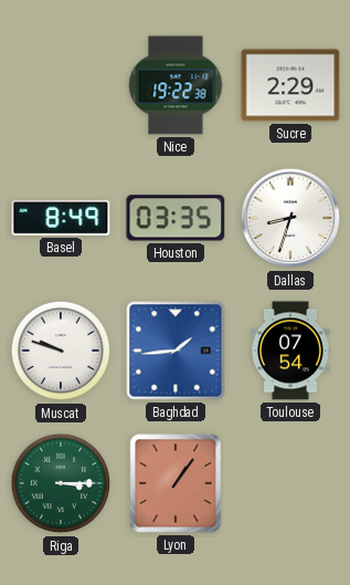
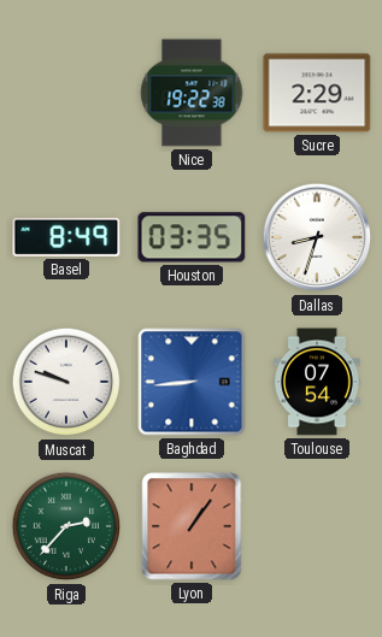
Baghdad: 1:44 -> 8:44
Riga: 3:15 -> 2:37
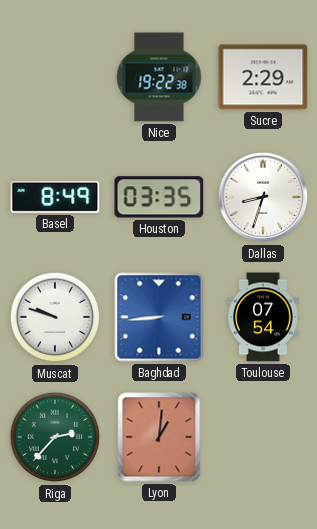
Lyon: 1:06 -> 1:01
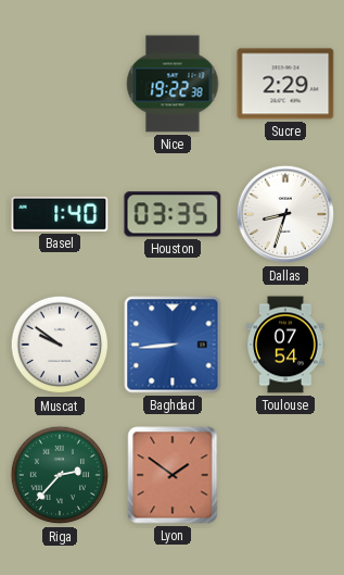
Basel: 8:49 -> 1:40
Muscat: 9:48 -> 9:51
Lyon: 1:01 -> 1:51
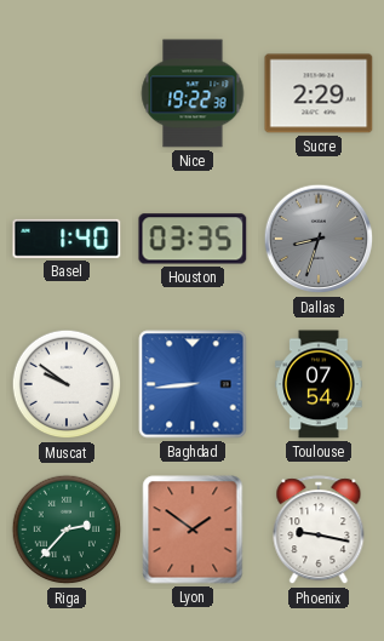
Dallas dial: white -> grey
Phoenix: none -> 9:17
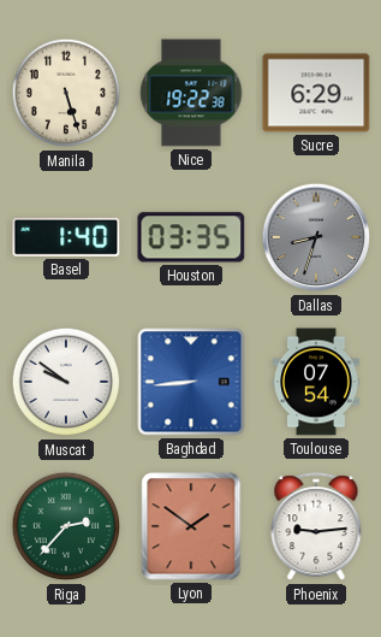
Manila: none -> 5:27
Sucre: 2:29 -> 6:29
Phoenix: 9:17 -> 9:14
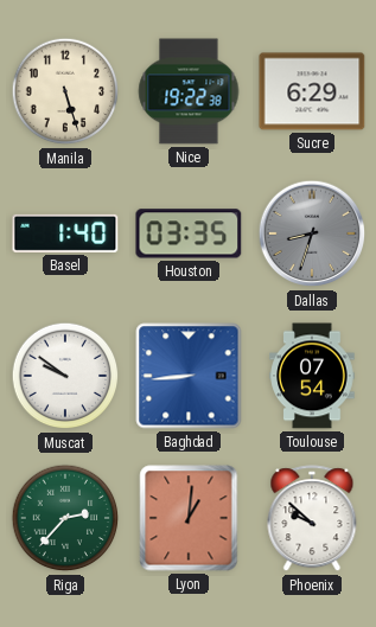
Lyon: 1:51 -> 1:01
Phoenix: 9:14 -> 9:52
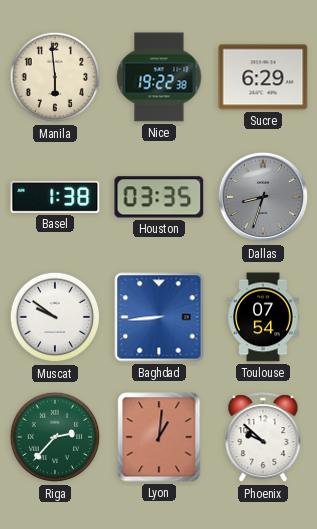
Manila: 5:27 -> 5:59
Basel: 1:40 -> 1:38
